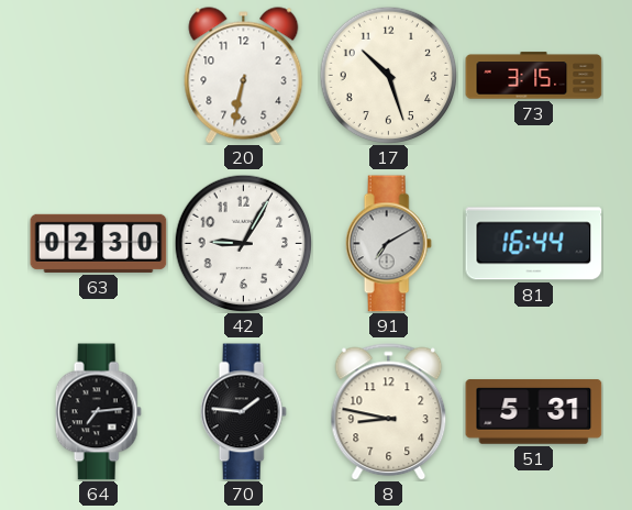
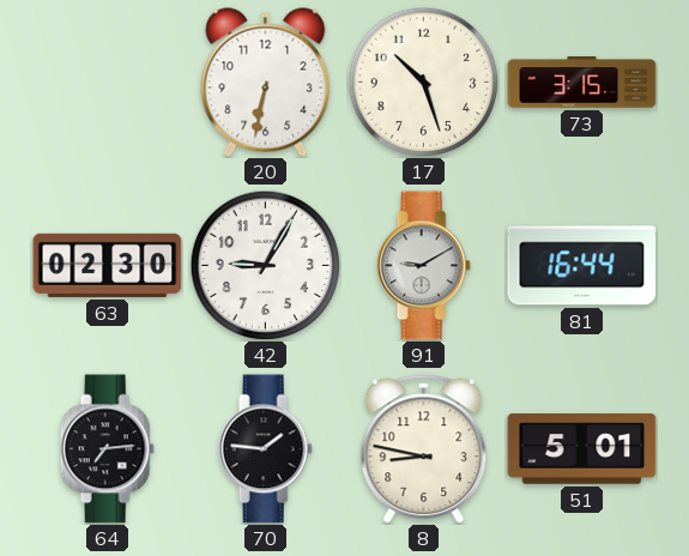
91: 7:10 -> 9:10
51: 5:31 -> 5:01
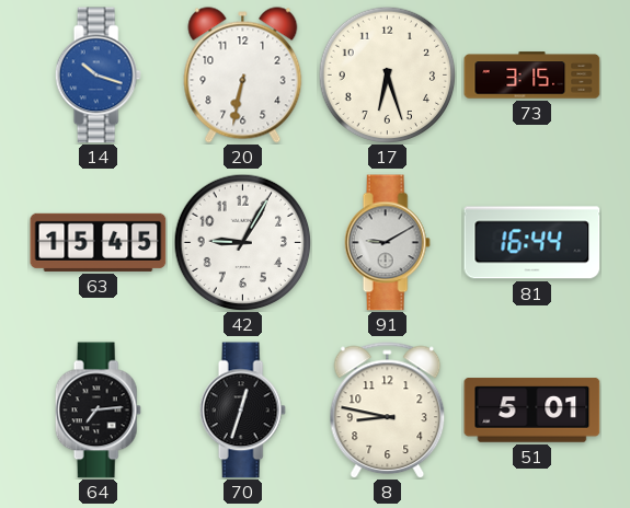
14: none -> 10:18
17: 10:27 -> 6:27
63: 02:30 -> 15:45
70: 1:46 -> 12:33
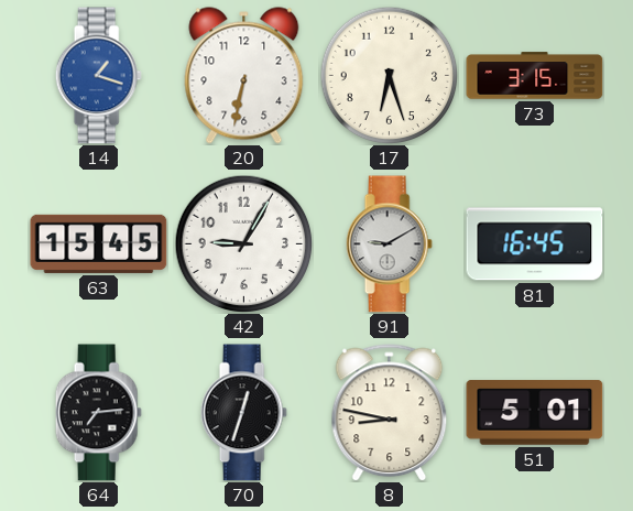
14: 10:18 -> 1:18
81: 16:44 -> 16:45
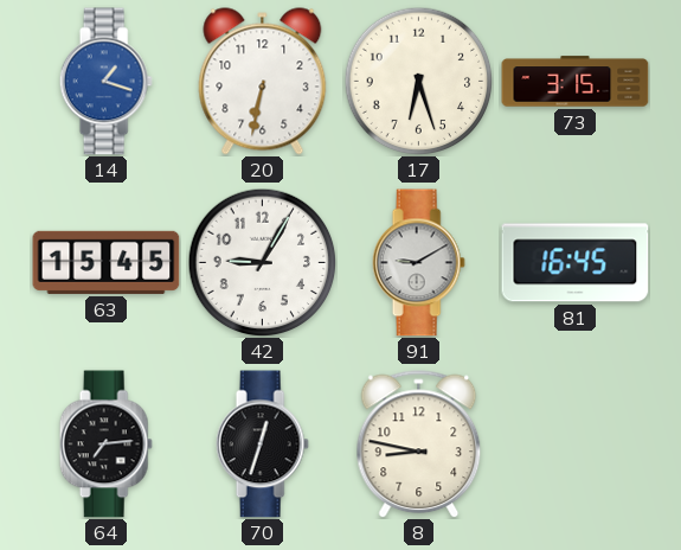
51: 5:01 -> none
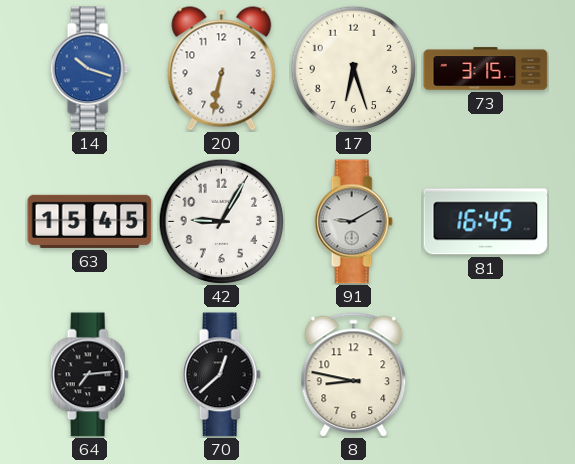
14: 1:18 -> 10:18
70: 12:33 -> 12:38
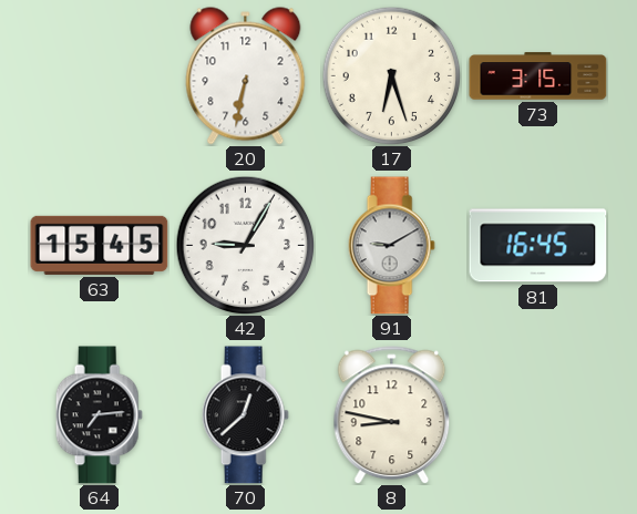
14: 10:18 -> none
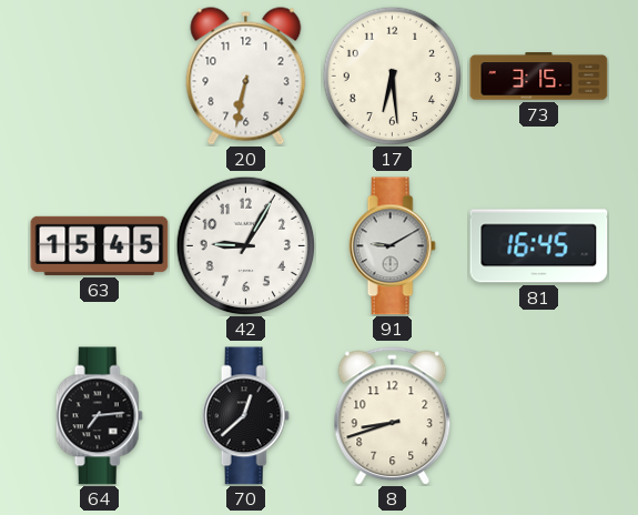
17: 6:27 -> 6:29
8: 8:47 -> 8:42
